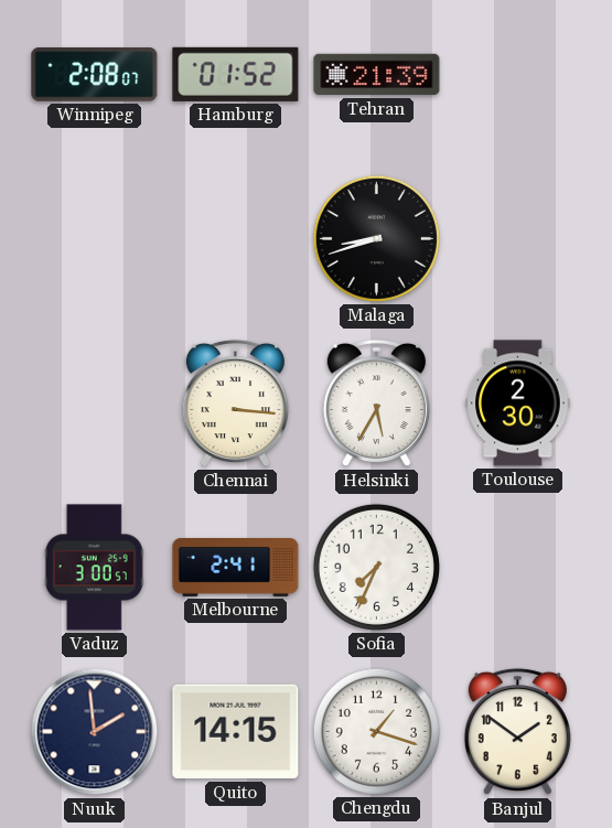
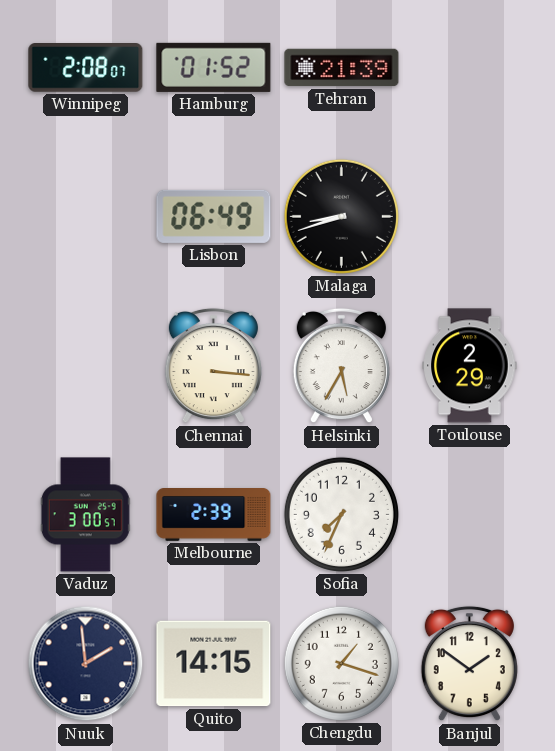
Lisbon: none -> 06:49
Toulouse: 2:30 -> 2:29
Melbourne: 2:41 -> 2:39
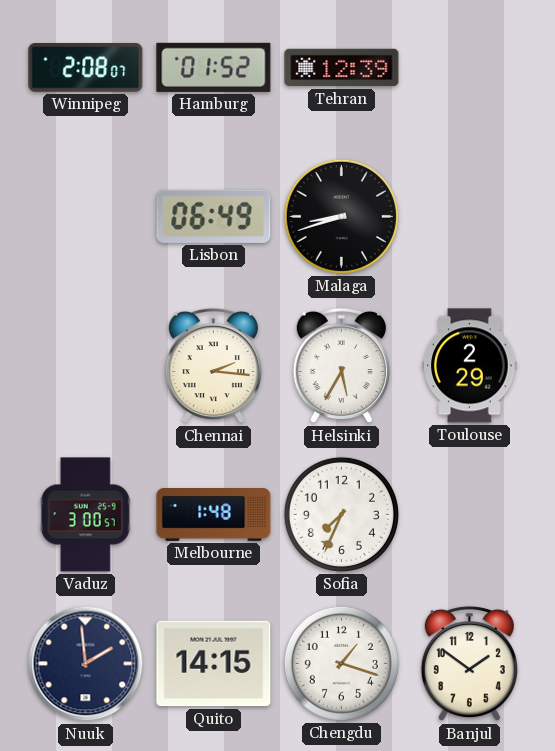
Tehran: 21:39 -> 12:39
Chennai: 3:16 -> 2:16
Melbourne: 2:39 -> 1:48
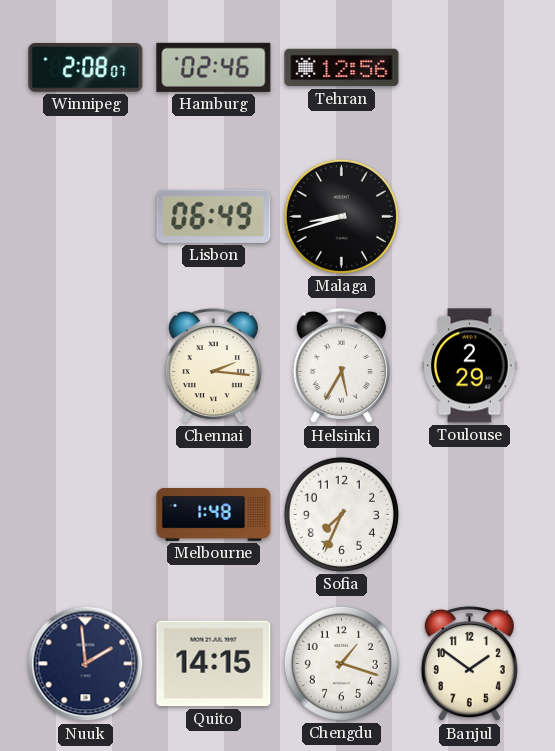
Hamburg: 01:52 -> 02:46
Tehran: 12:39 -> 12:56
Vaduz: 3:00 -> none
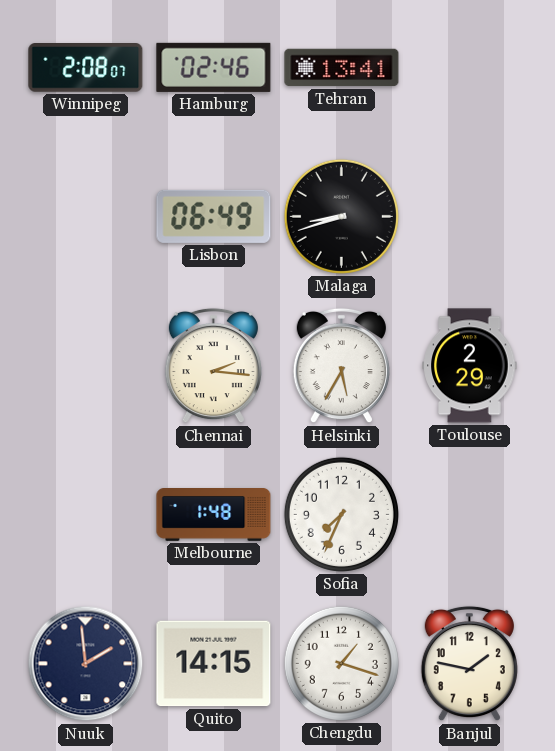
Tehran: 12:56 -> 13:41
Banjul: 1:51 -> 1:47
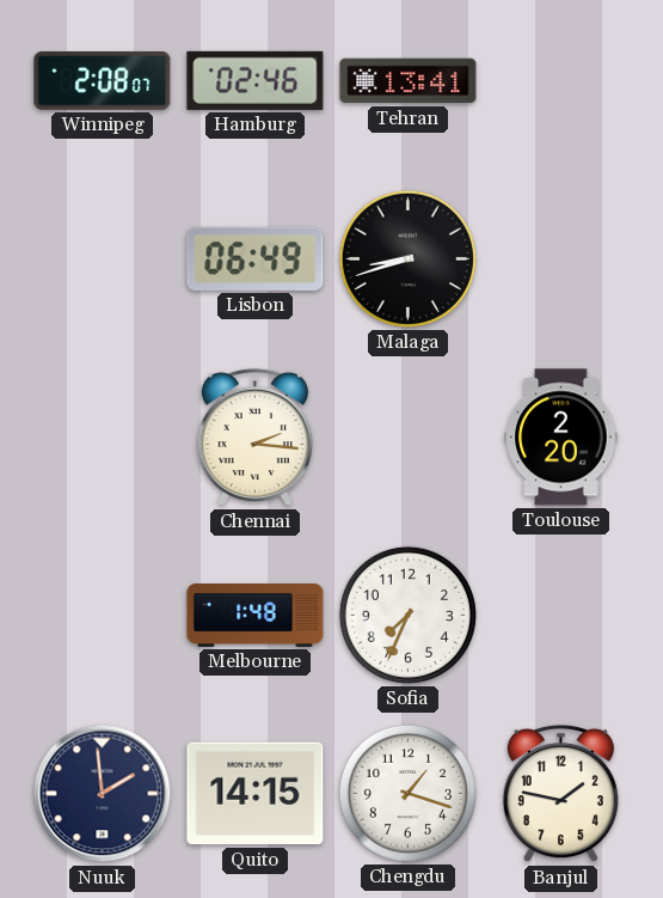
Helsinki: 5:35 -> none
Toulouse: 2:29 -> 2:20
